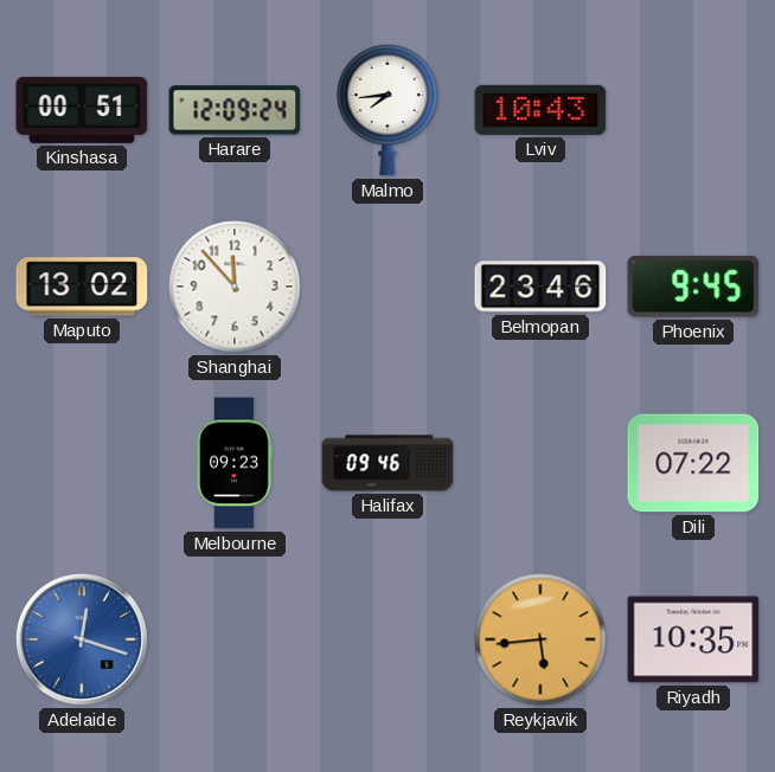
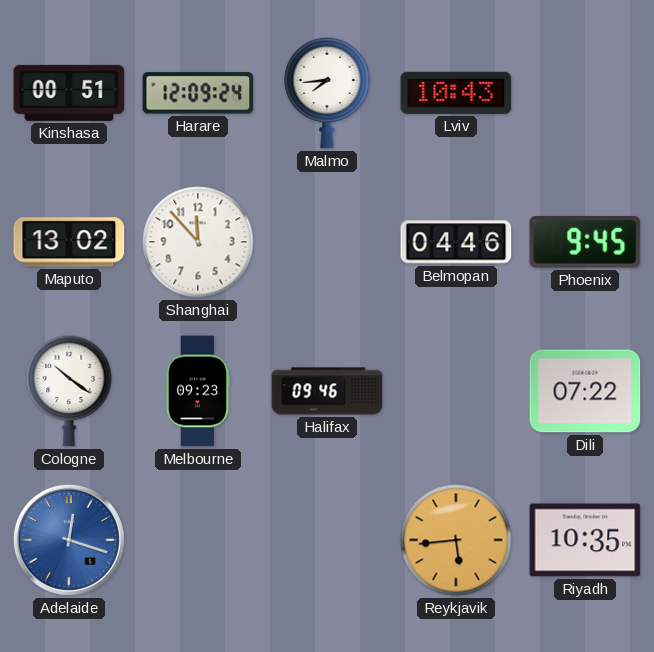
Belmopan: 23:46 -> 04:46
Cologne: none -> 10:21
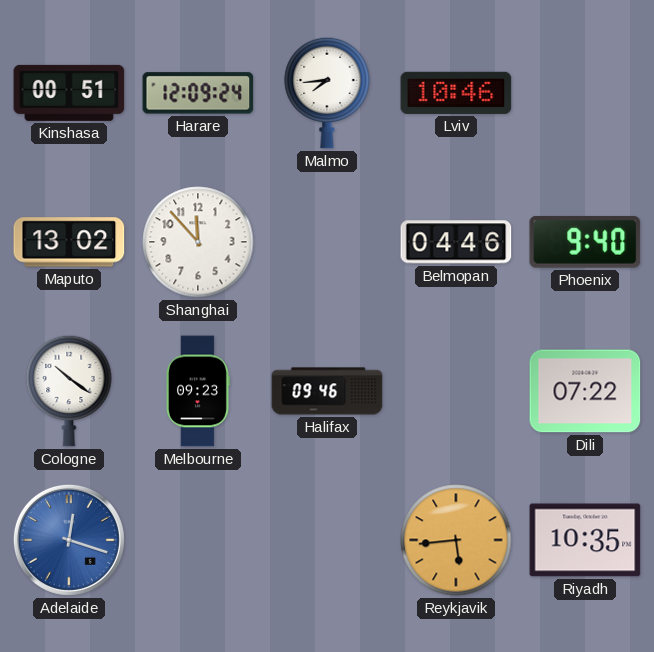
Lviv: 10:43 -> 10:46
Phoenix: 9:45 -> 9:40
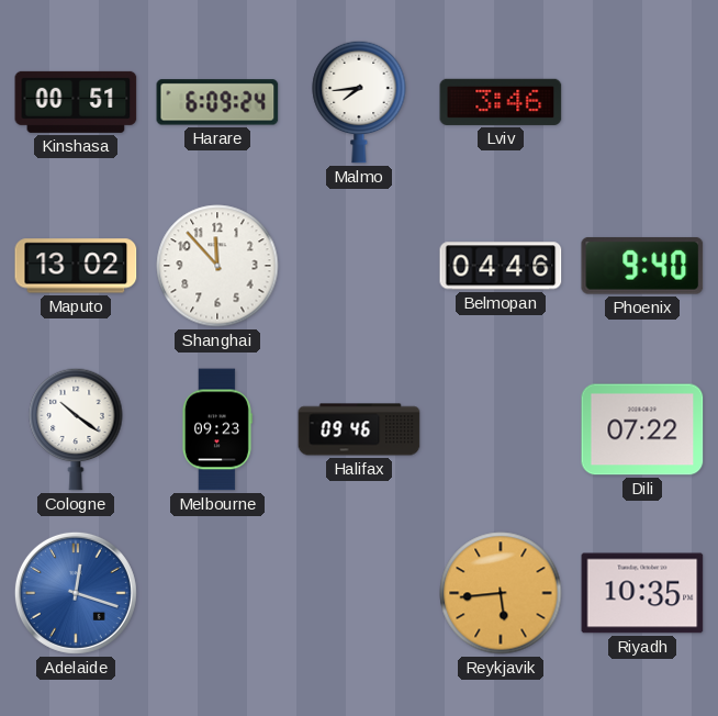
Harare: 12:09 -> 6:09
Lviv: 10:46 -> 3:46
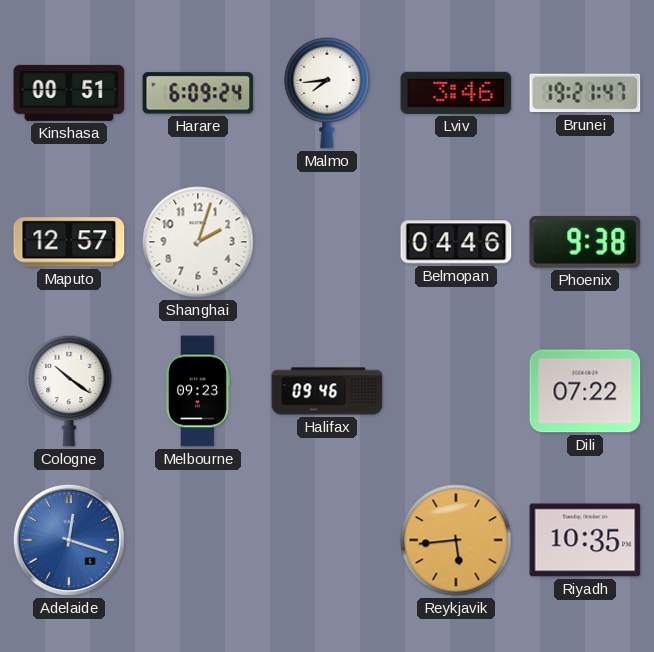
Brunei: none -> 19:21
Maputo: 13:02 -> 12:57
Shanghai: 11:53 -> 2:03
Phoenix: 9:40 -> 9:38
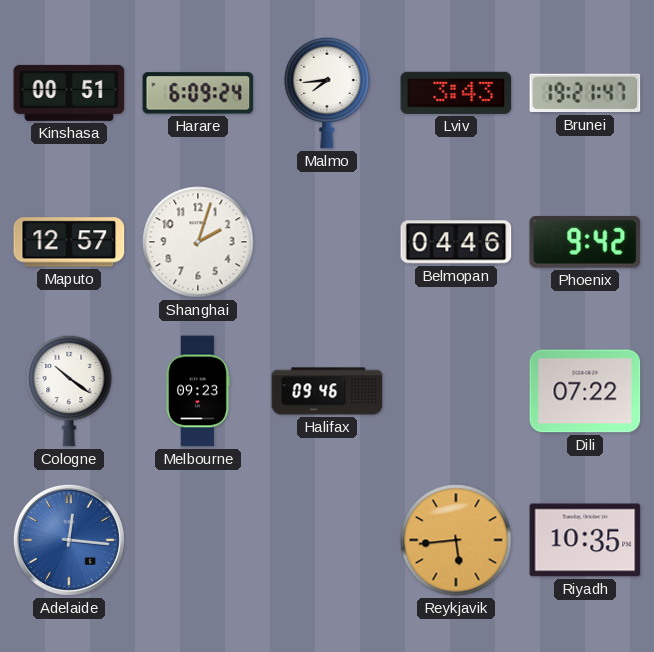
Lviv: 3:46 -> 3:43
Phoenix: 9:38 -> 9:42
Adelaide: 12:18 -> 12:16
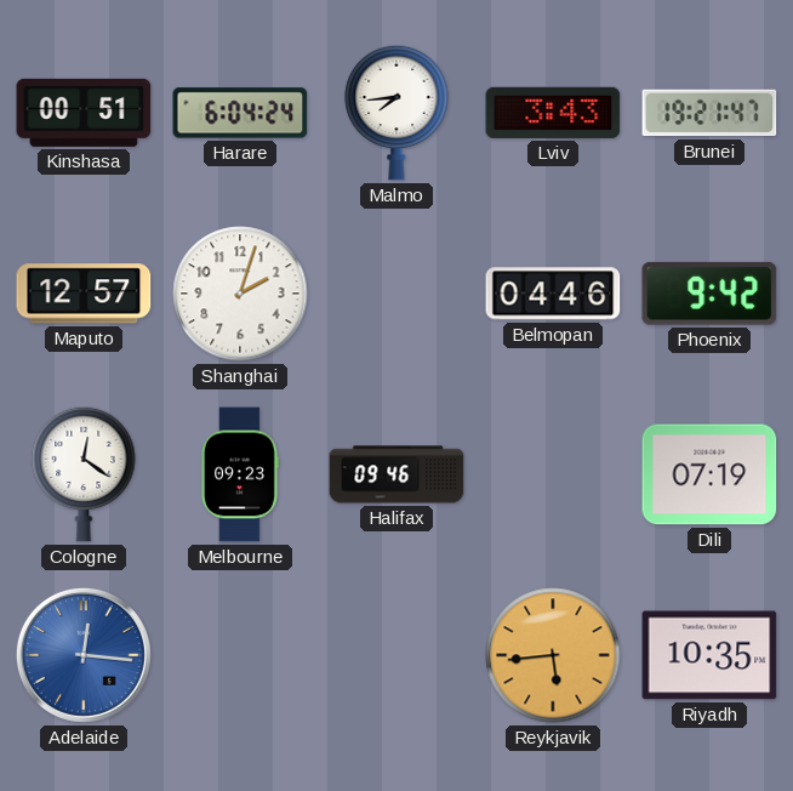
Harare: 6:09 -> 6:04
Cologne: 10:21 -> 12:21
Dili: 07:22 -> 07:19
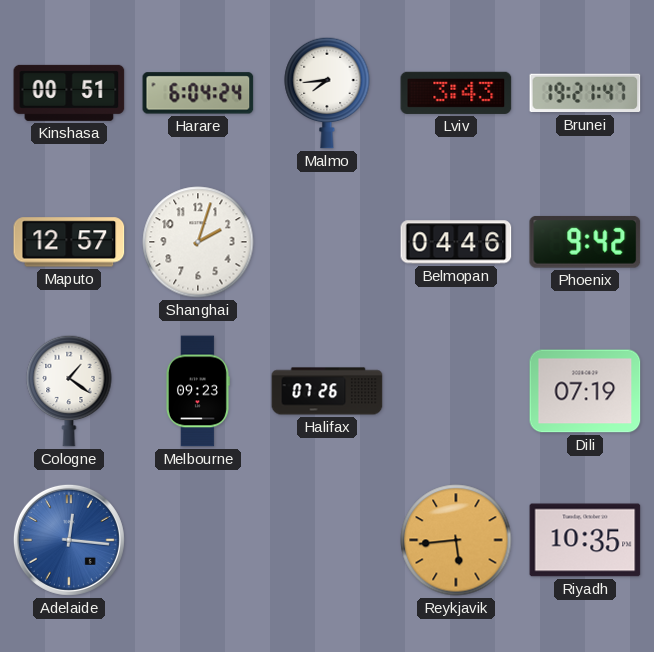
Cologne: 12:21 -> 1:21
Halifax: 09:46 -> 07:26
